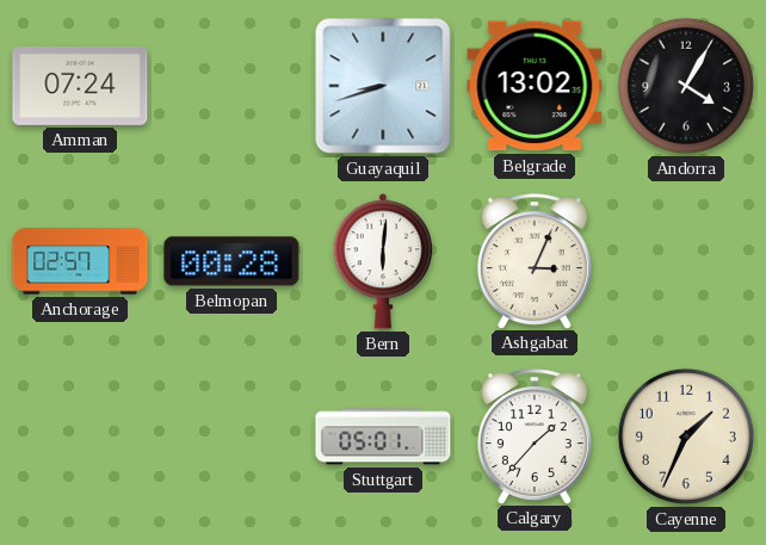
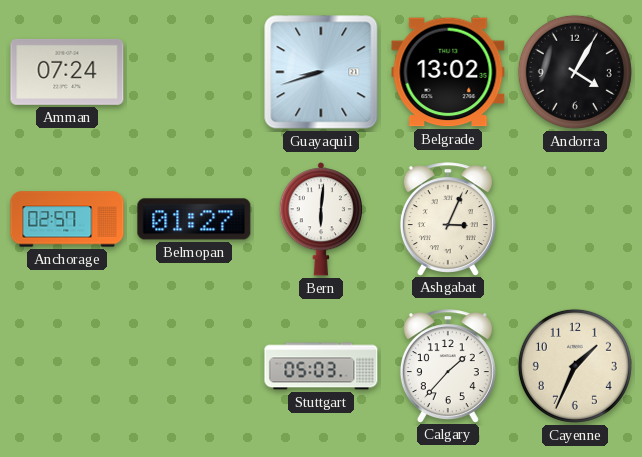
Belmopan: 00:28 -> 01:27
Stuttgart: 05:01 -> 05:03
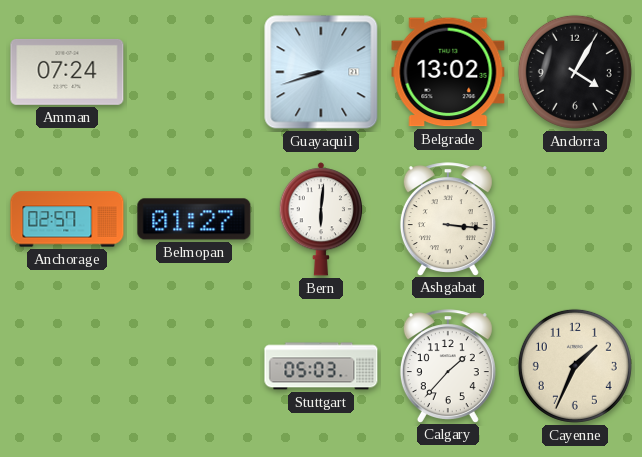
Ashgabat: 3:04 -> 3:16
